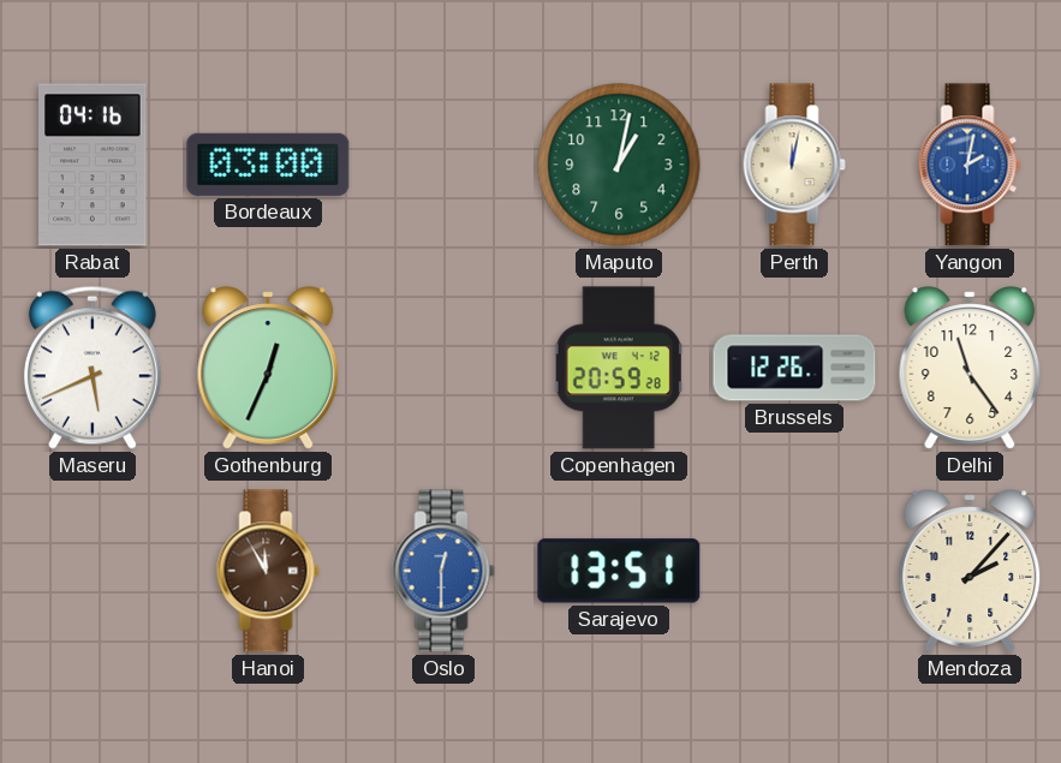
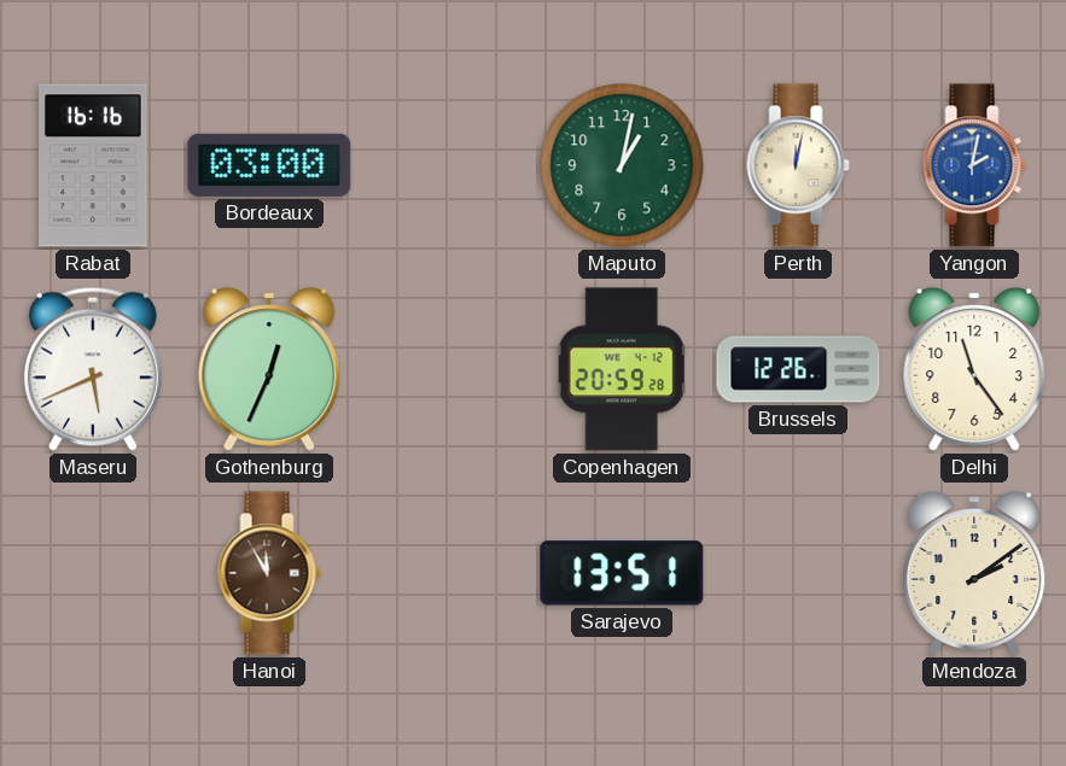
Rabat: 04:16 -> 16:16
Oslo: 12:30 -> none
Mendoza: 2:07 -> 2:09
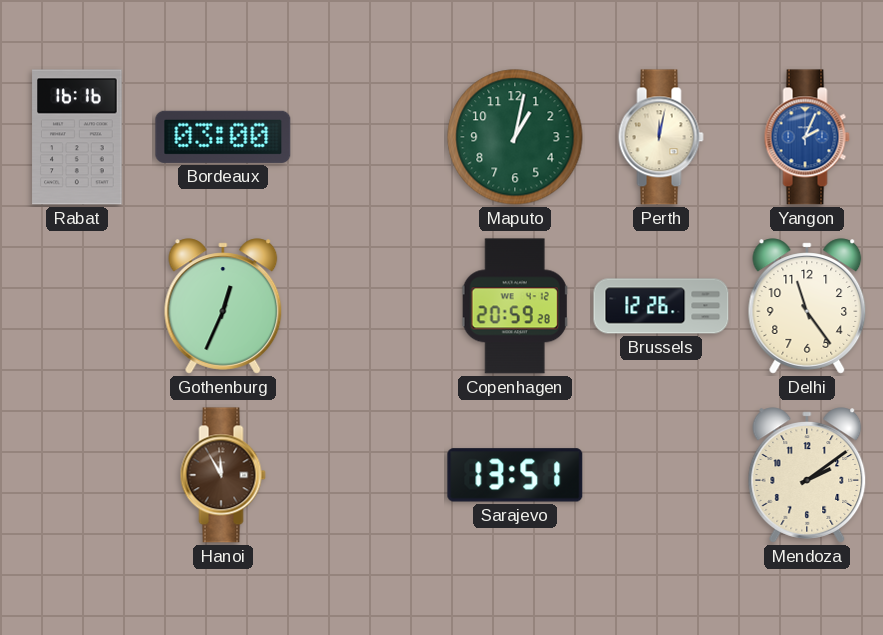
Yangon: 2:02 -> 2:04
Maseru: 5:41 -> none
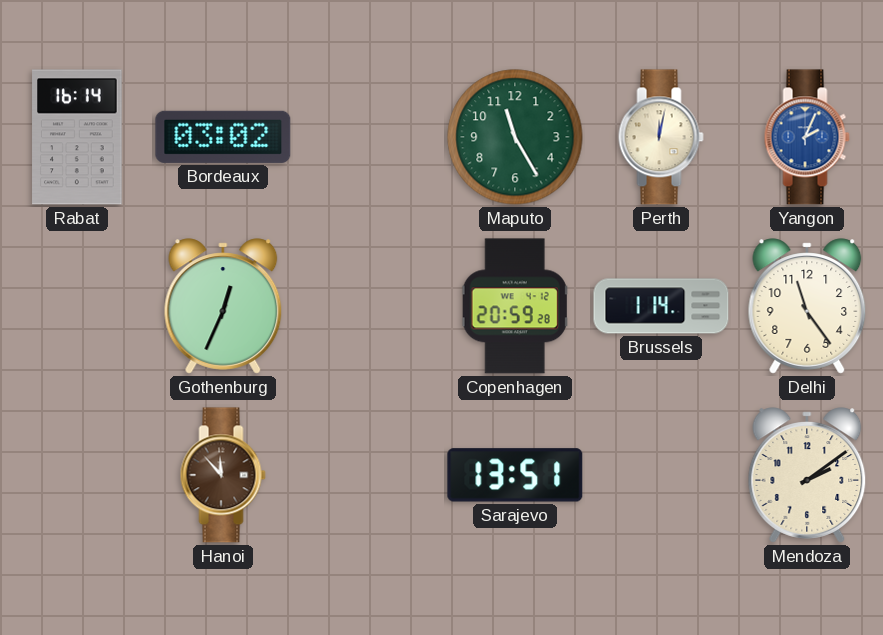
Rabat: 16:16 -> 16:14
Bordeaux: 03:00 -> 03:02
Maputo: 1:02 -> 11:25
Brussels: 12:26 -> 1:14
Hanoi: 11:55 -> 11:53
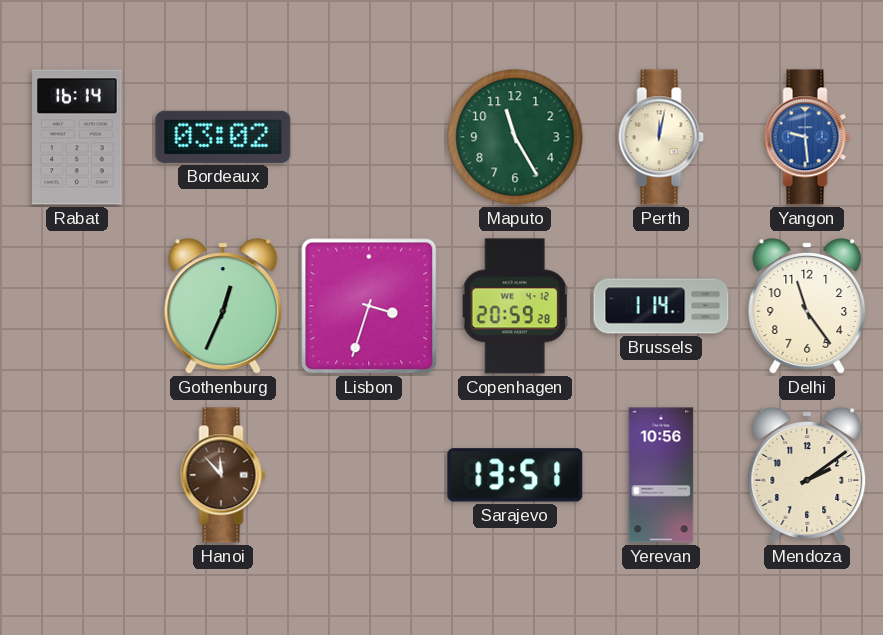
Yangon: 2:04 -> 9:29
Lisbon: none -> 3:33
Yerevan: none -> 10:56
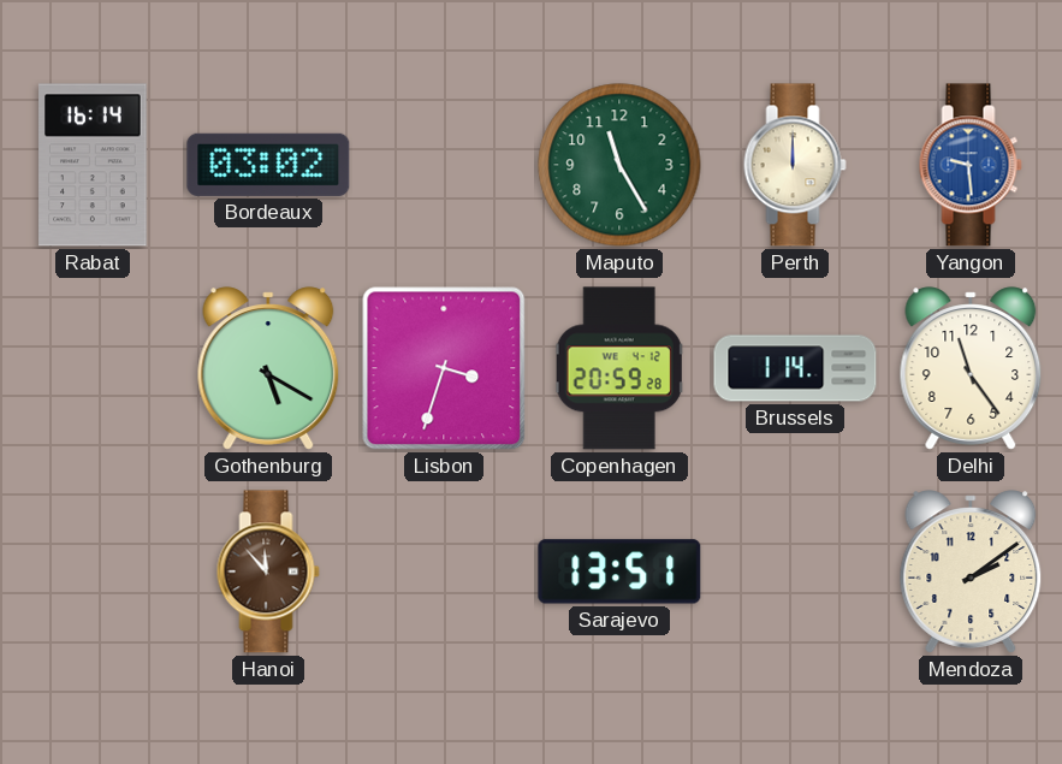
Perth: 12:02 -> 12:00
Gothenburg: 12:34 -> 5:20
Yerevan: 10:56 -> none
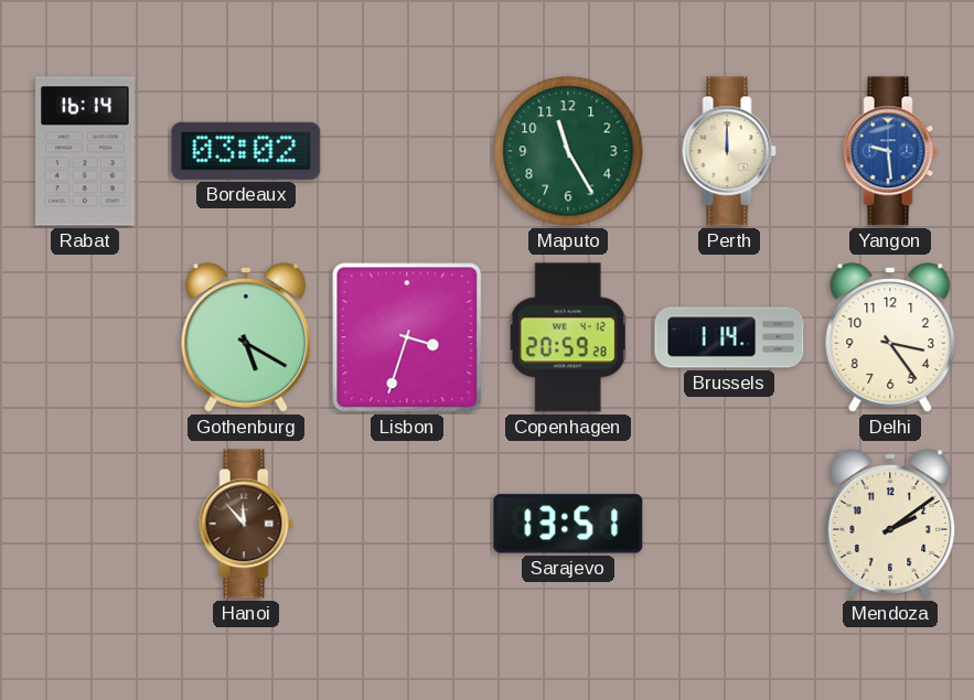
Delhi: 11:24 -> 3:24
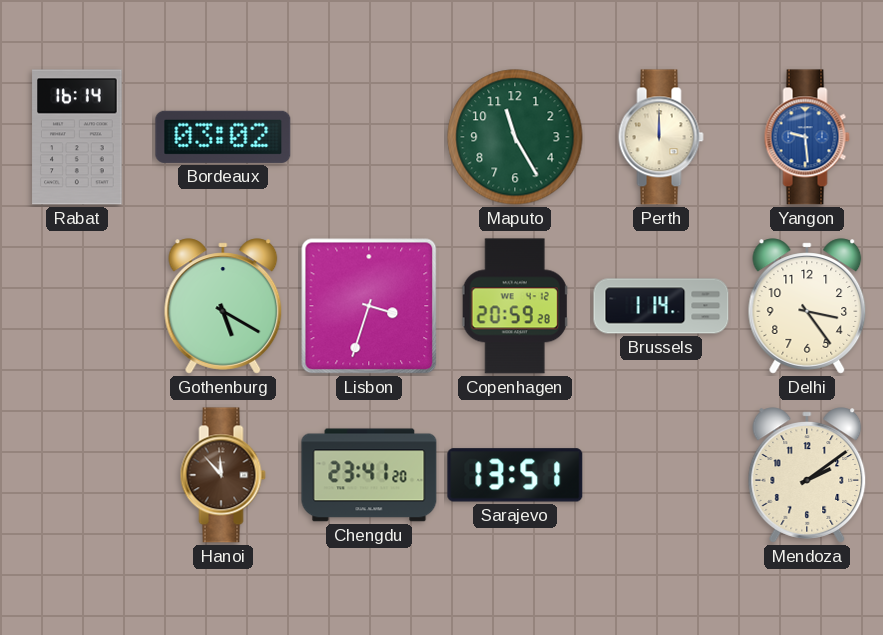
Chengdu: none -> 23:41
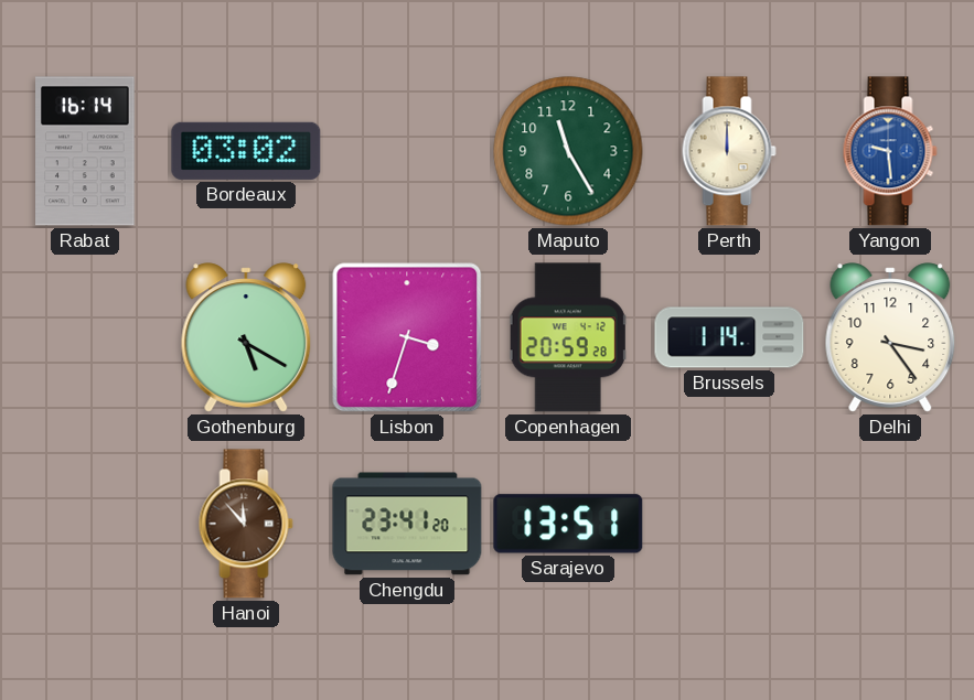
Mendoza: 2:09 -> none
